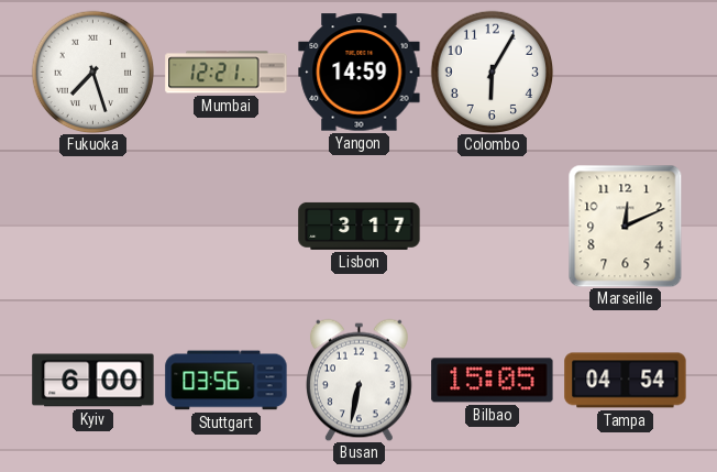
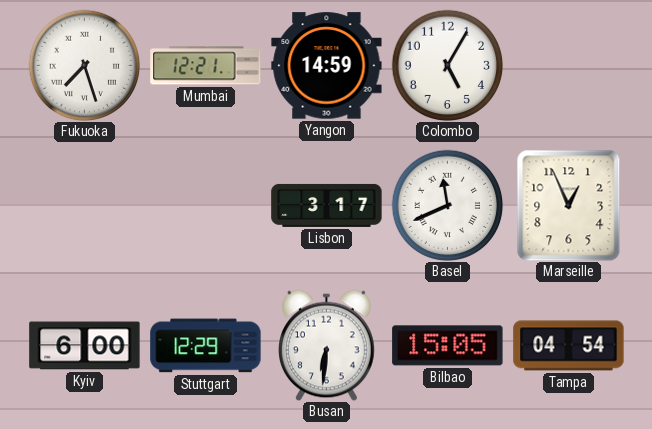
Colombo: 6:05 -> 5:05
Basel: none -> 11:41
Marseille: 12:11 -> 12:56
Stuttgart: 03:56 -> 12:29
Busan: 6:32 -> 6:31
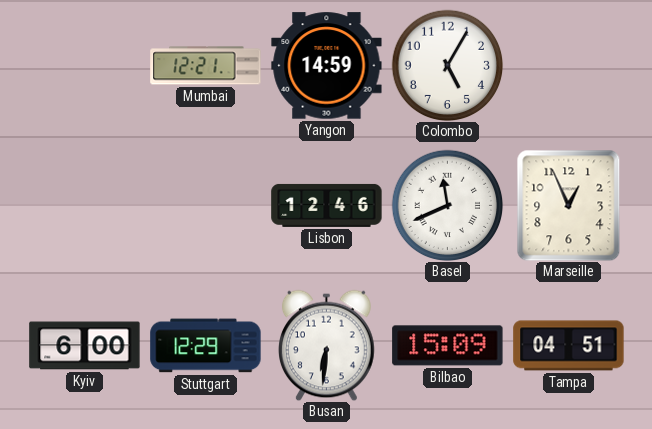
Fukuoka: 7:27 -> none
Lisbon: 3:17 -> 12:46
Bilbao: 15:05 -> 15:09
Tampa: 04:54 -> 04:51
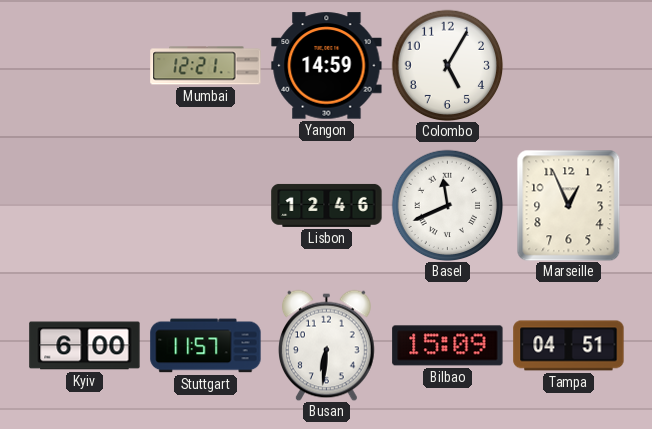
Stuttgart: 12:29 -> 11:57
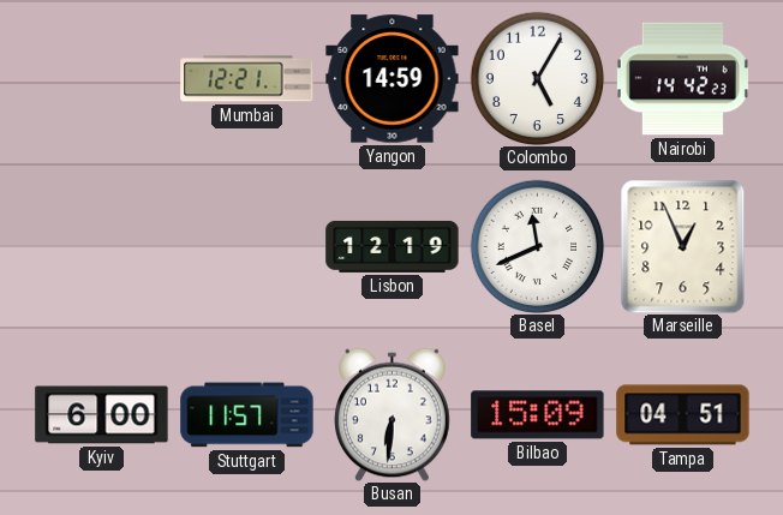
Nairobi: none -> 14:42
Lisbon: 12:46 -> 12:19
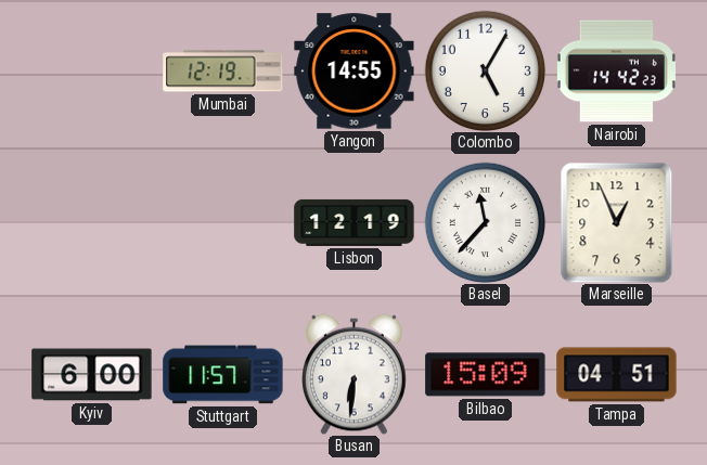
Mumbai: 12:21 -> 12:19
Yangon: 14:59 -> 14:55
Basel: 11:41 -> 11:37
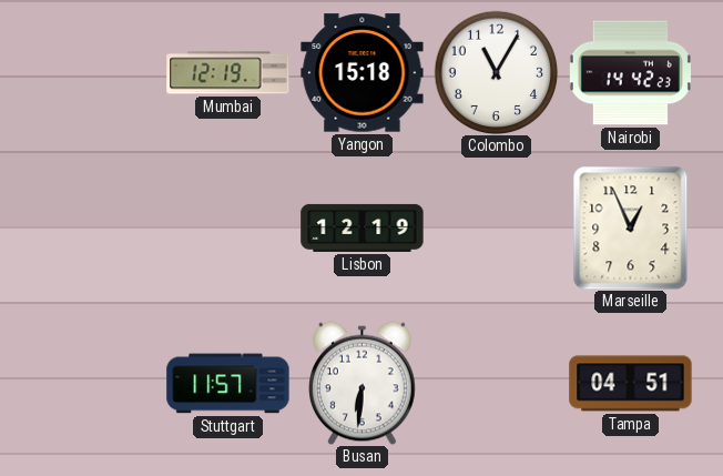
Yangon: 14:55 -> 15:18
Colombo: 5:05 -> 11:05
Basel: 11:37 -> none
Kyiv: 6:00 -> none
Bilbao: 15:09 -> none
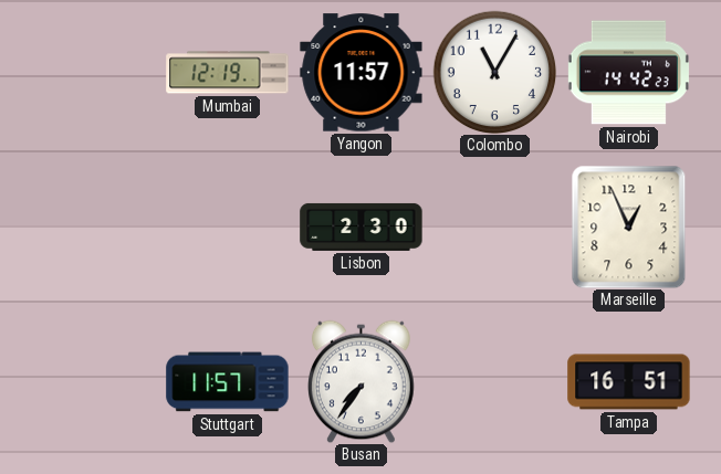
Yangon: 15:18 -> 11:57
Lisbon: 12:19 -> 2:30
Busan: 6:31 -> 7:36
Tampa: 04:51 -> 16:51
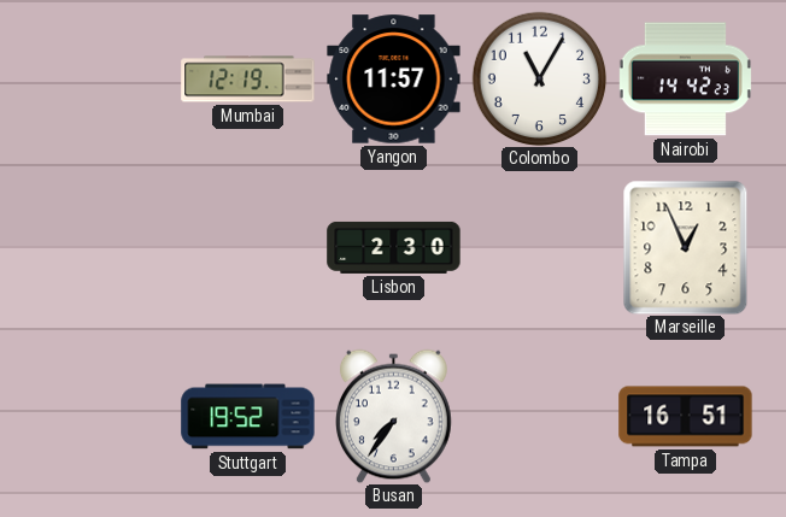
Stuttgart: 11:57 -> 19:52
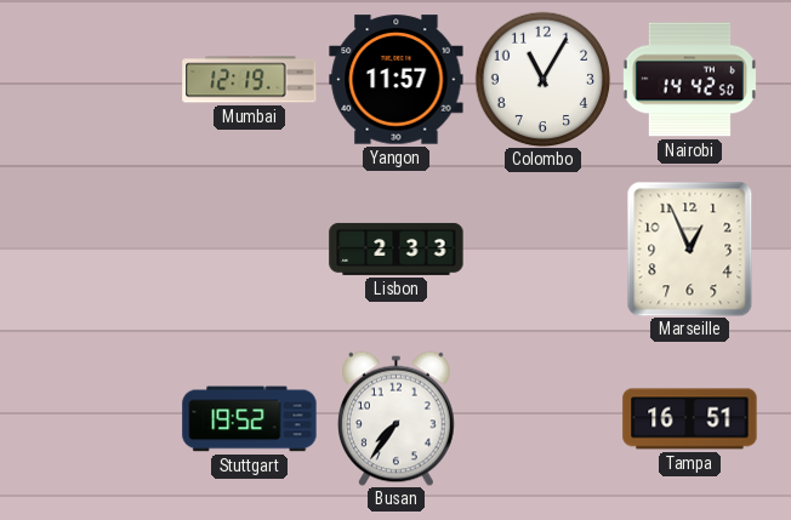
Nairobi: 14:42:23 -> 14:42:50
Lisbon: 2:30 -> 2:33
